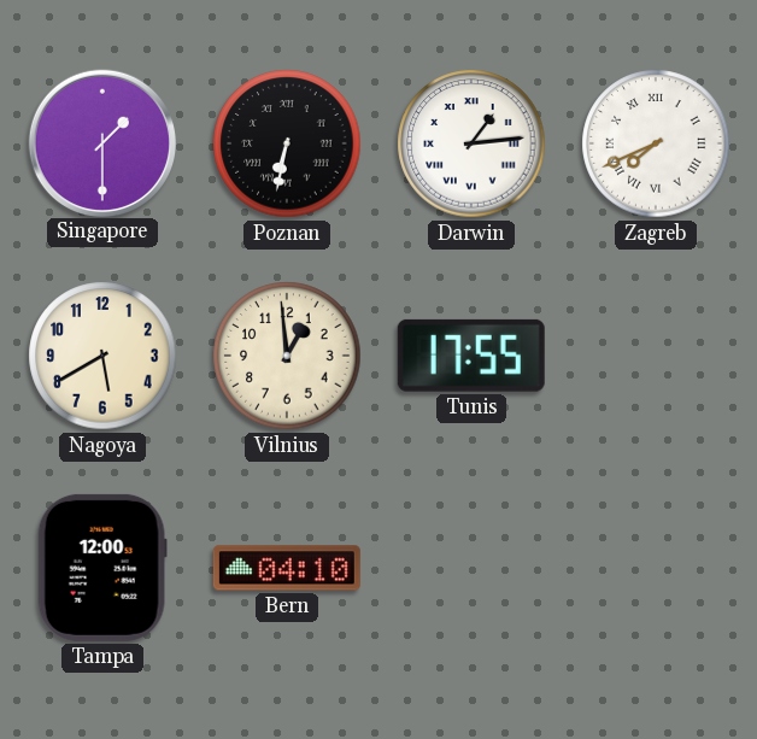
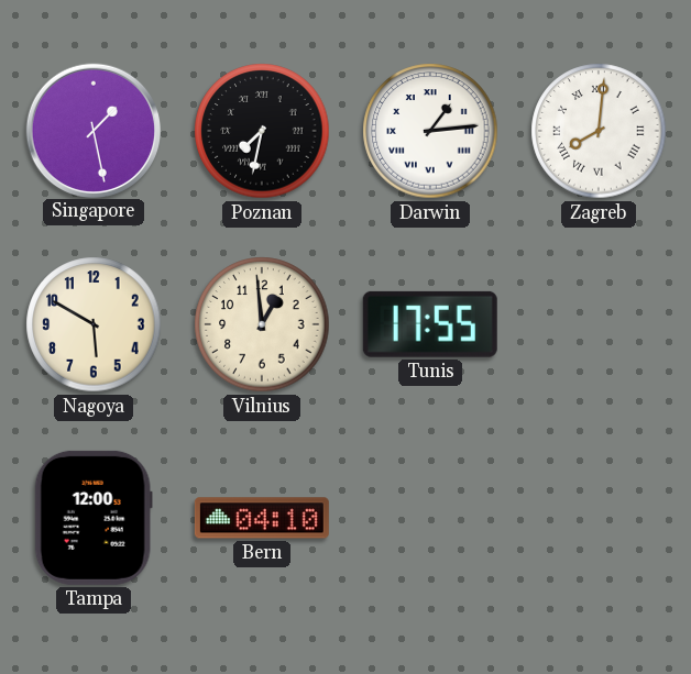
Singapore: 1:30 -> 1:28
Poznan: 6:32 -> 7:32
Zagreb: 7:41 -> 8:01
Nagoya: 5:40 -> 5:50
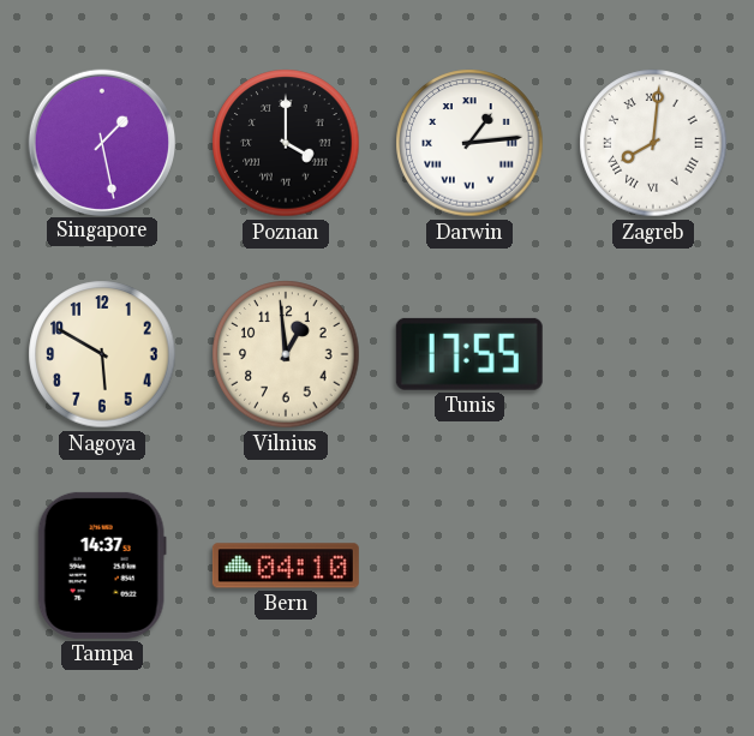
Poznan: 7:32 -> 4:00
Tampa: 12:00 -> 14:37
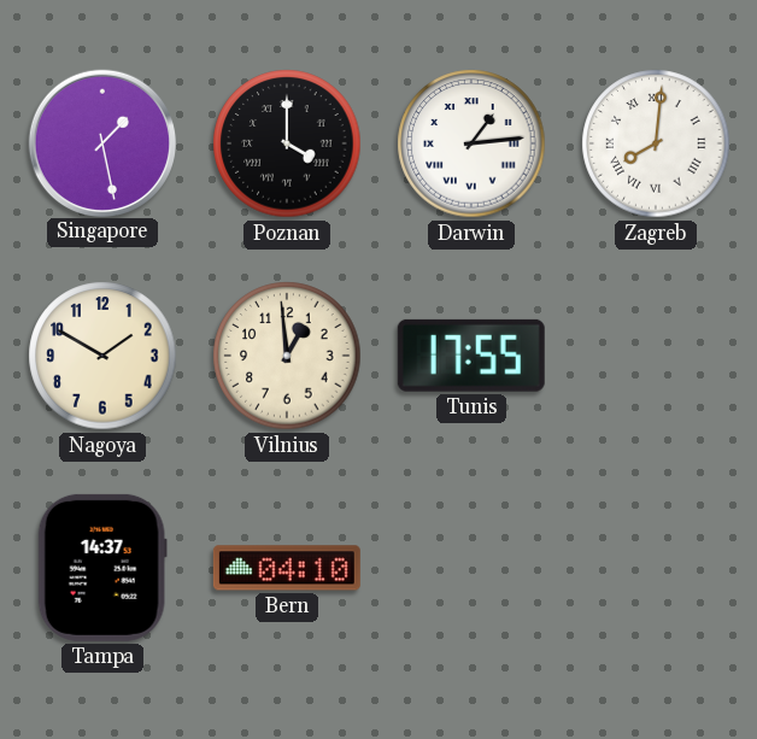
Nagoya: 5:50 -> 1:50
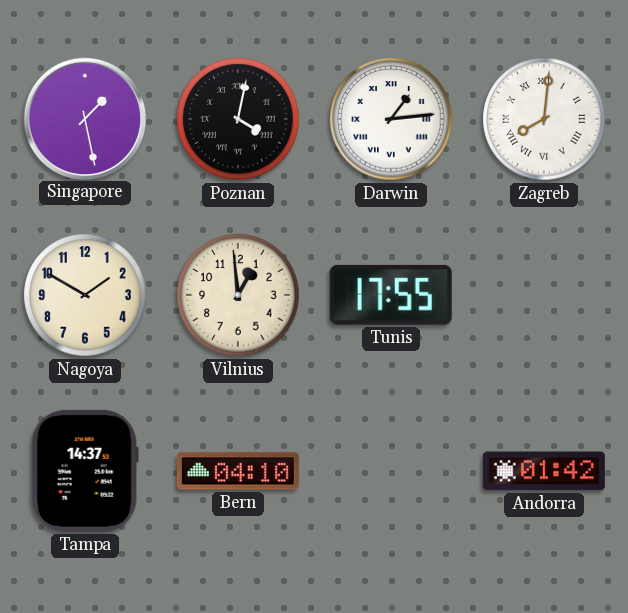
Poznan: 4:00 -> 4:02
Andorra: none -> 01:42
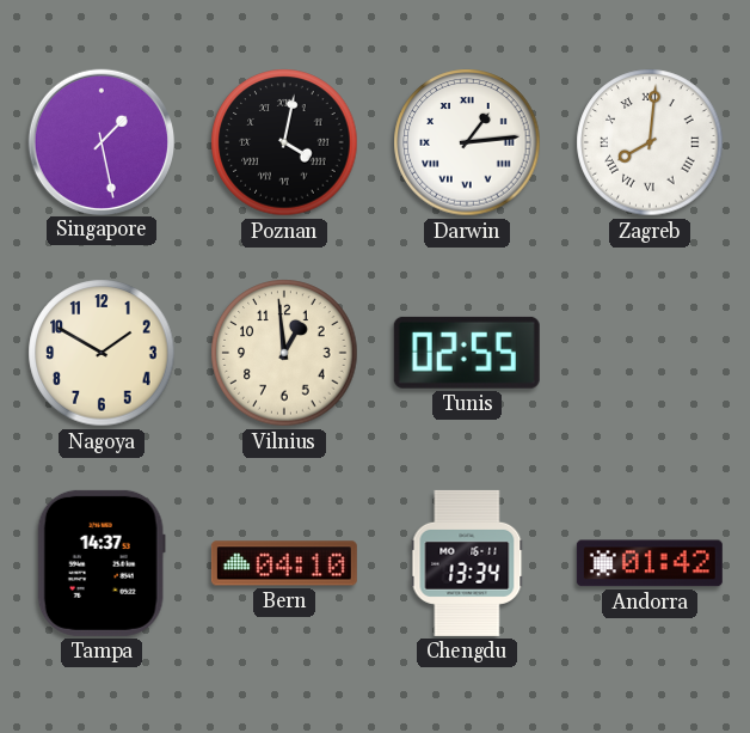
Tunis: 17:55 -> 02:55
Chengdu: none -> 13:34
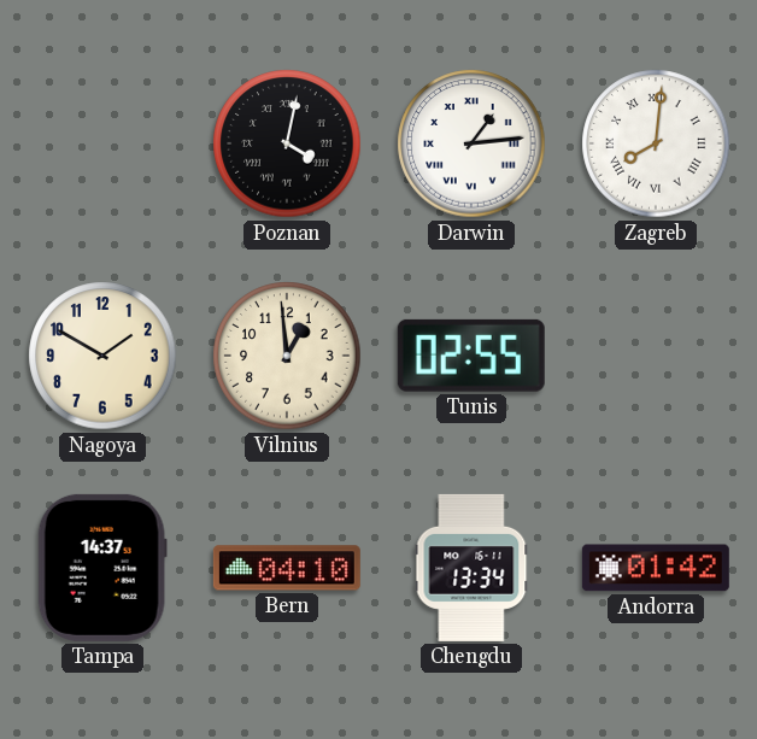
Singapore: 1:28 -> none
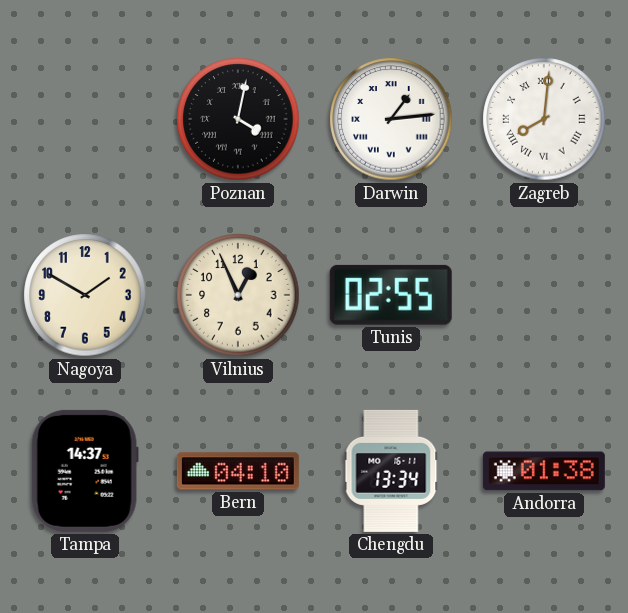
Vilnius: 12:59 -> 12:56
Andorra: 01:42 -> 01:38
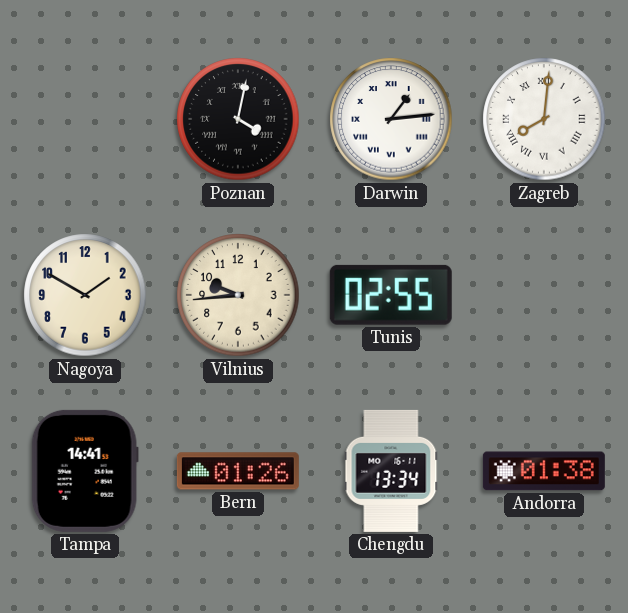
Vilnius: 12:56 -> 9:44
Tampa: 14:37 -> 14:41
Bern: 04:10 -> 01:26
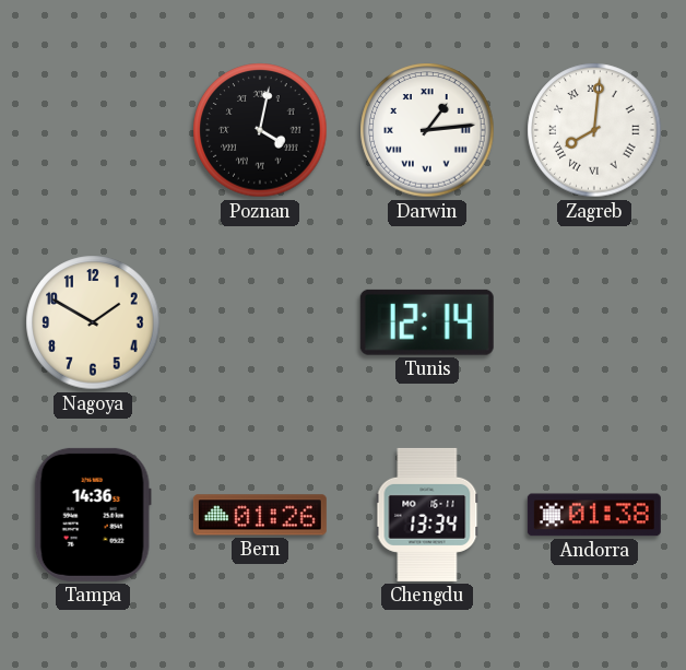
Vilnius: 9:44 -> none
Tunis: 02:55 -> 12:14
Tampa: 14:41 -> 14:36
